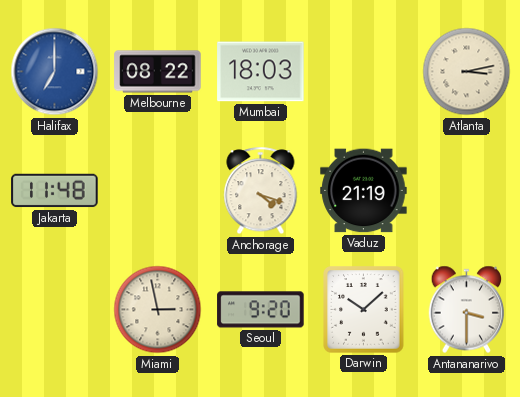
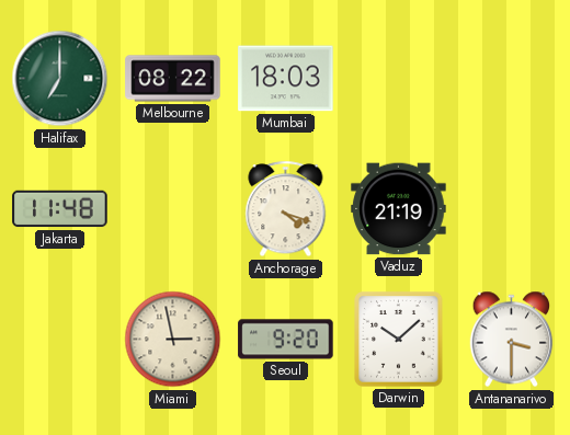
Halifax dial: blue -> green
Atlanta: 3:13 -> none
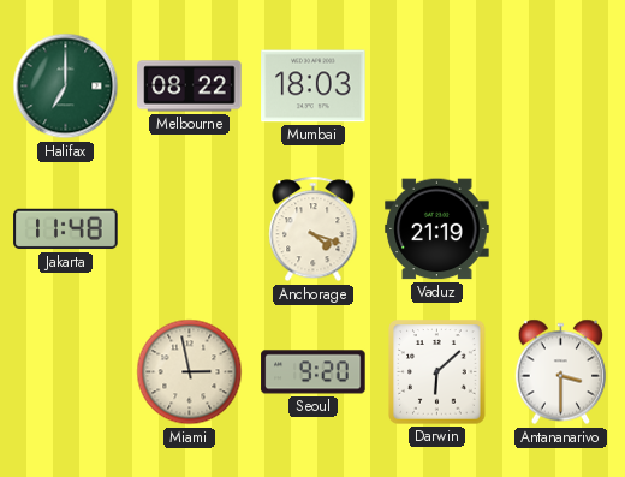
Darwin: 10:08 -> 6:08
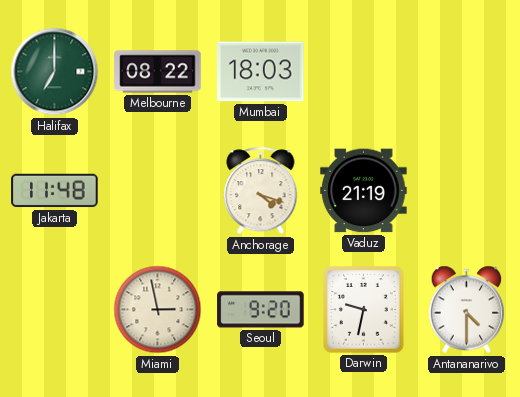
Darwin: 6:08 -> 9:32
Antananarivo: 3:30 -> 4:30
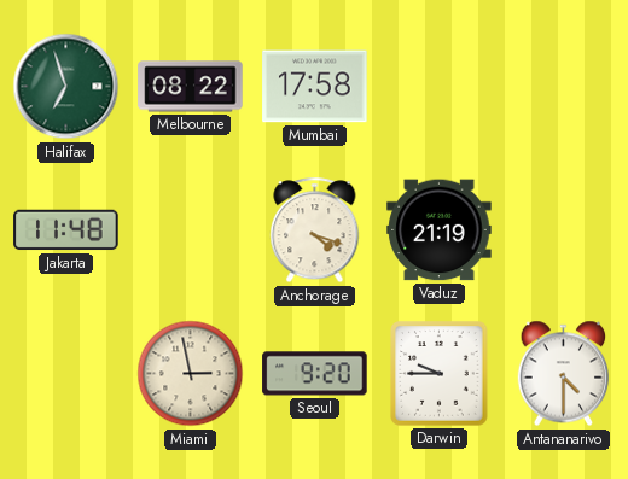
Halifax: 7:00 -> 6:57
Mumbai: 18:03 -> 17:58
Darwin: 9:32 -> 9:45
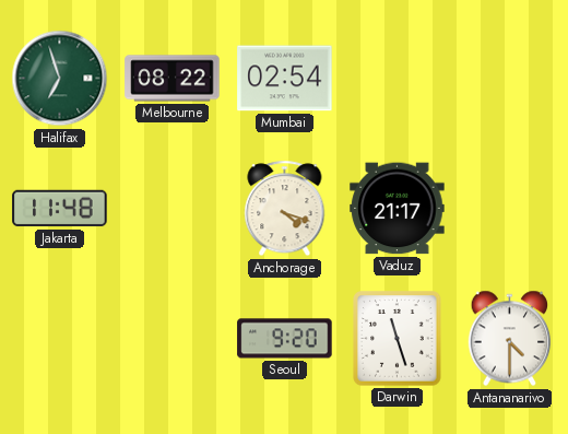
Mumbai: 17:58 -> 02:54
Vaduz: 21:19 -> 21:17
Miami: 2:58 -> none
Darwin: 9:45 -> 11:27
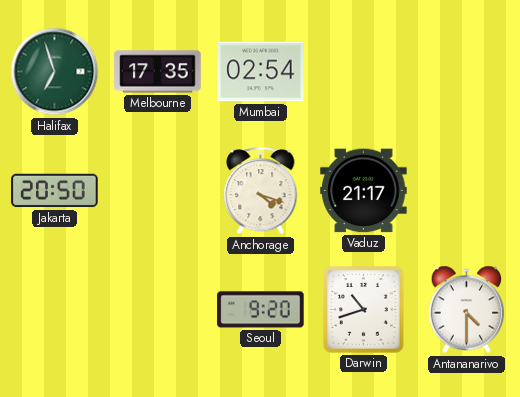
Melbourne: 08:22 -> 17:35
Jakarta: 11:48 -> 20:50
Darwin: 11:27 -> 10:42
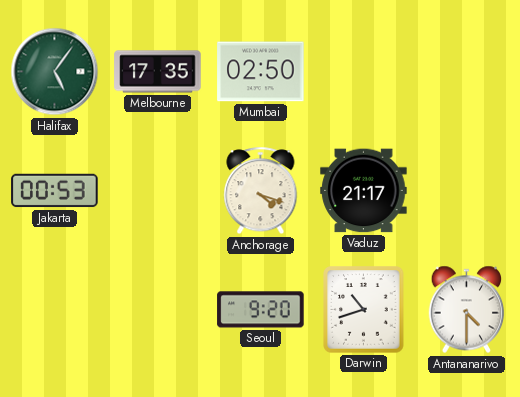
Halifax: 6:57 -> 5:06
Mumbai: 02:54 -> 02:50
Jakarta: 20:50 -> 00:53
